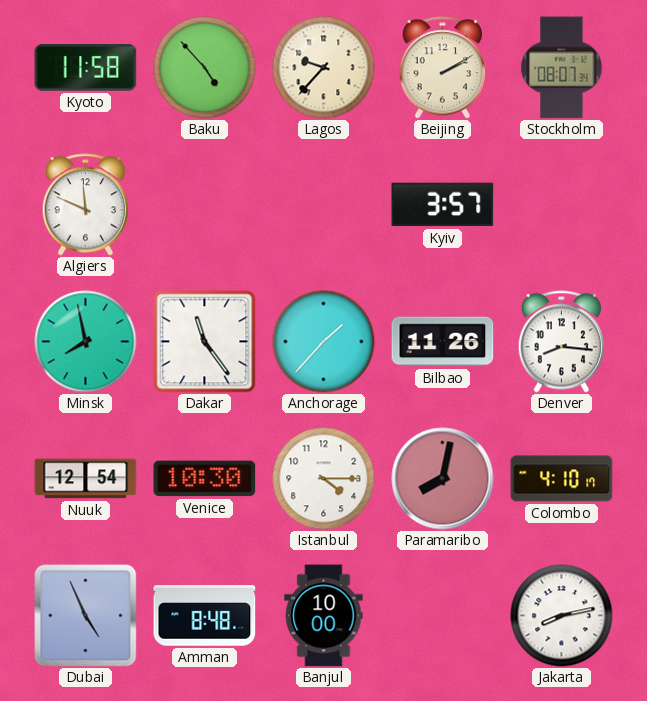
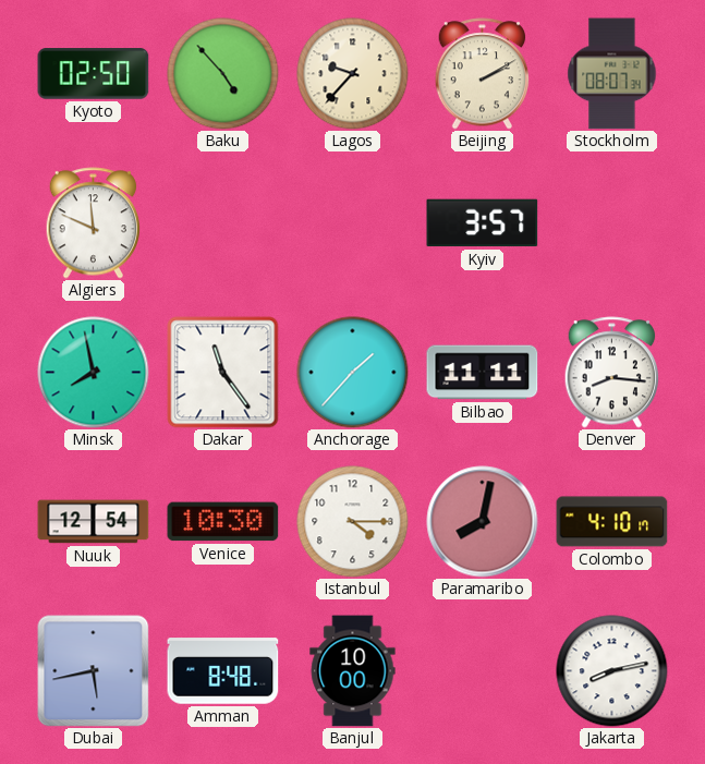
Kyoto: 11:58 -> 02:50
Bilbao: 11:26 -> 11:11
Dubai: 4:56 -> 5:43
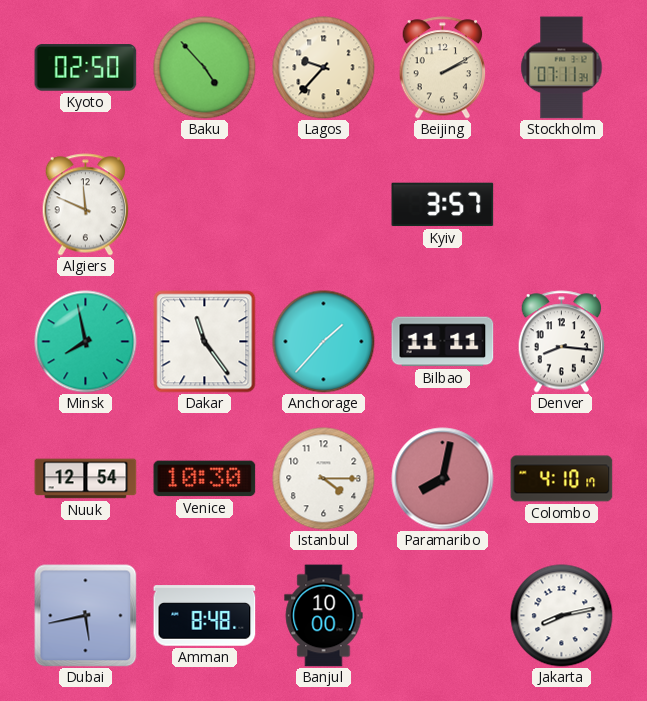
Stockholm: 08:07 -> 07:11
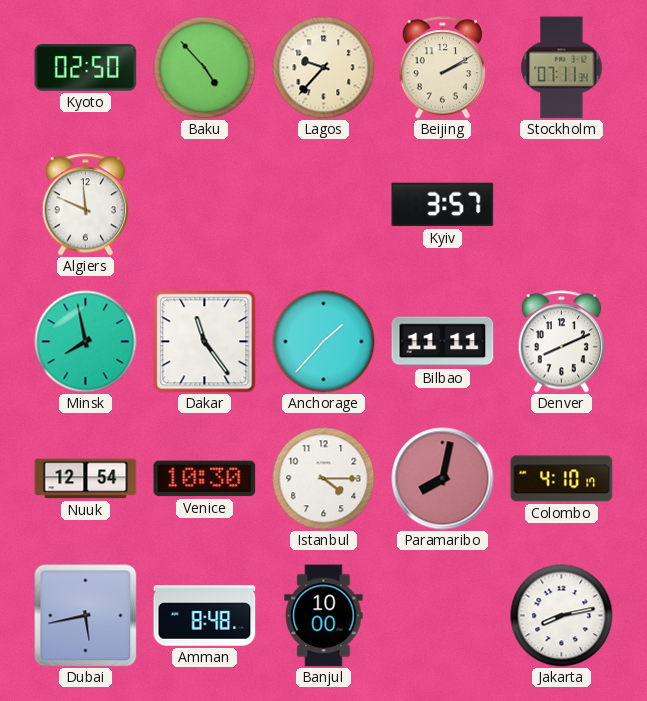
Denver: 8:16 -> 8:11
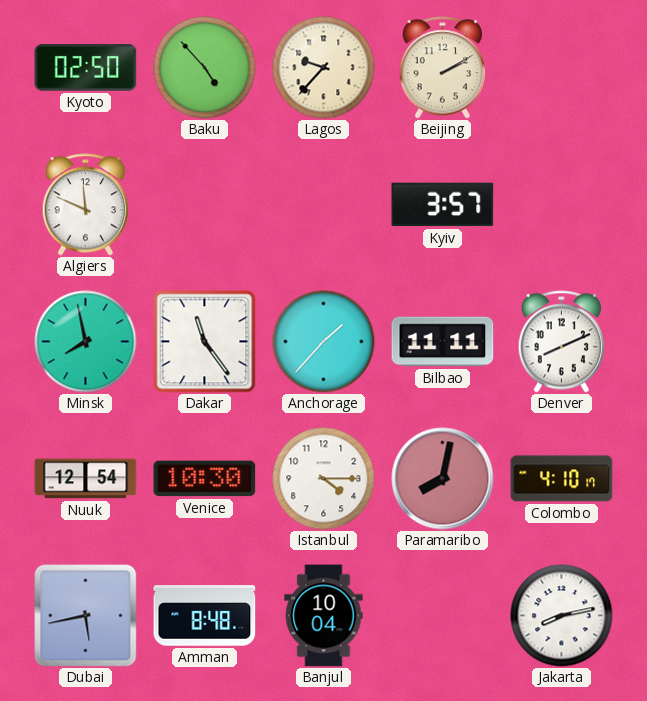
Stockholm: 07:11 -> none
Banjul: 10:00 -> 10:04
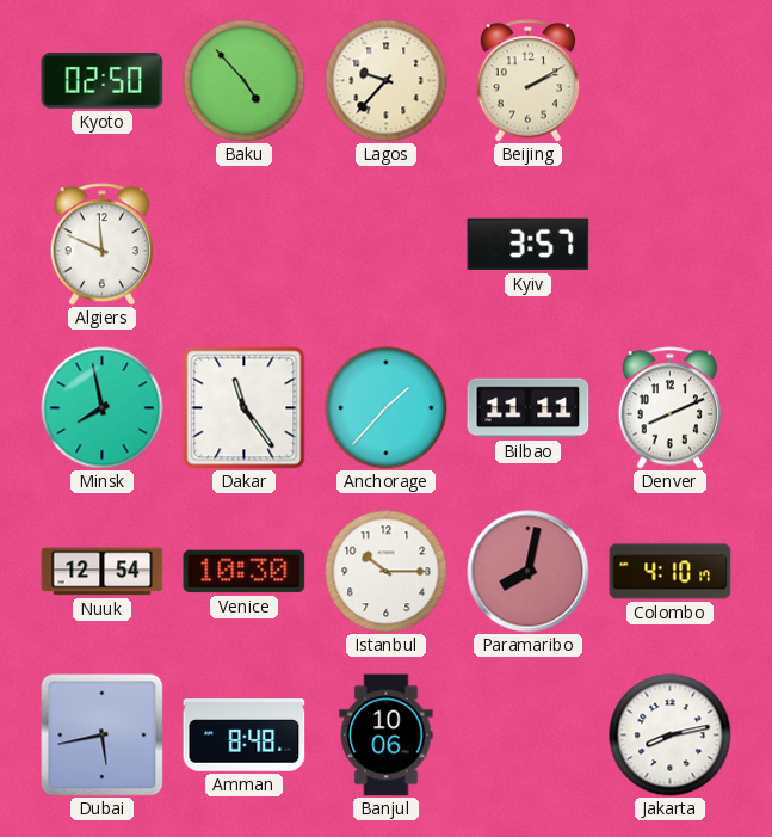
Istanbul: 4:15 -> 10:15
Banjul: 10:04 -> 10:06
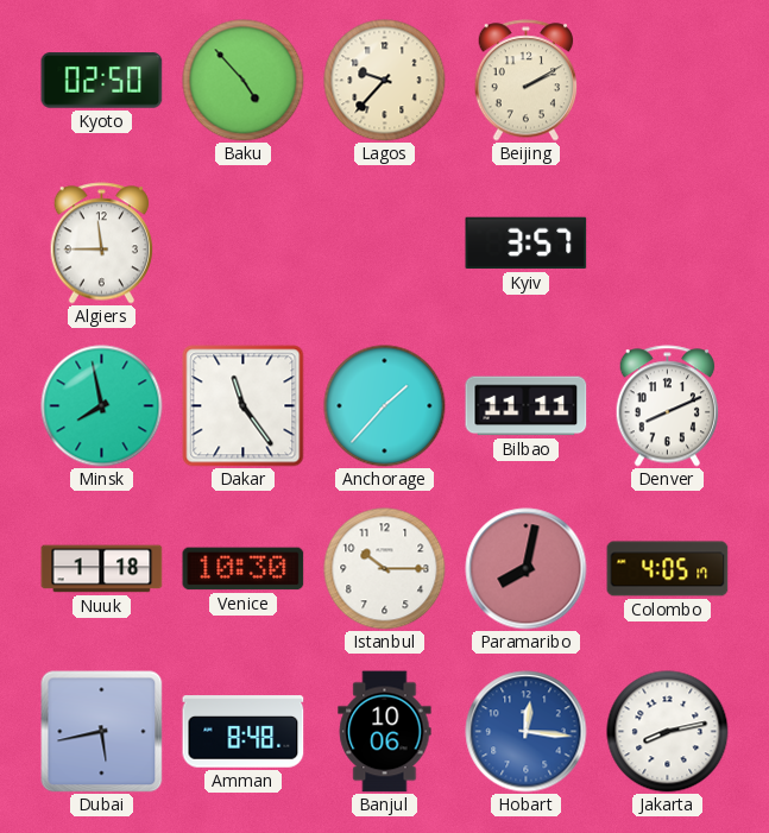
Algiers: 11:49 -> 11:45
Nuuk: 12:54 -> 1:18
Colombo: 4:10 -> 4:05
Hobart: none -> 12:16
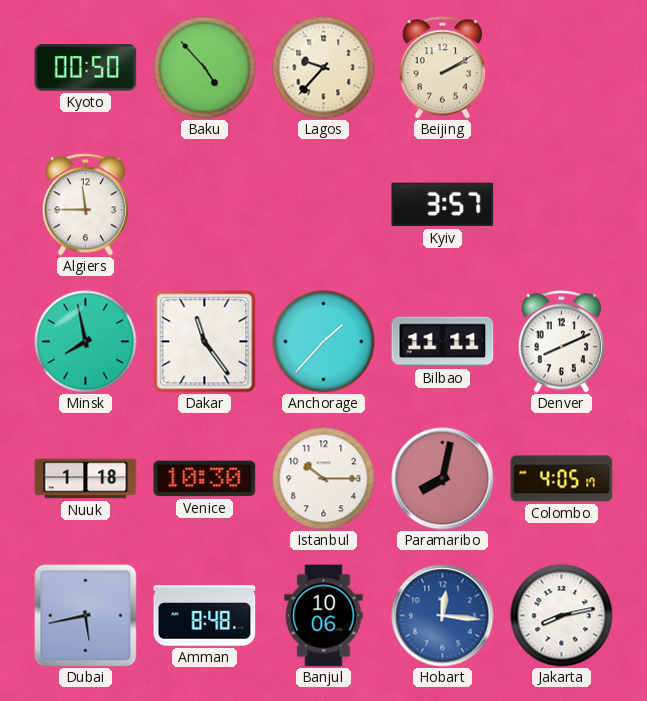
Kyoto: 02:50 -> 00:50
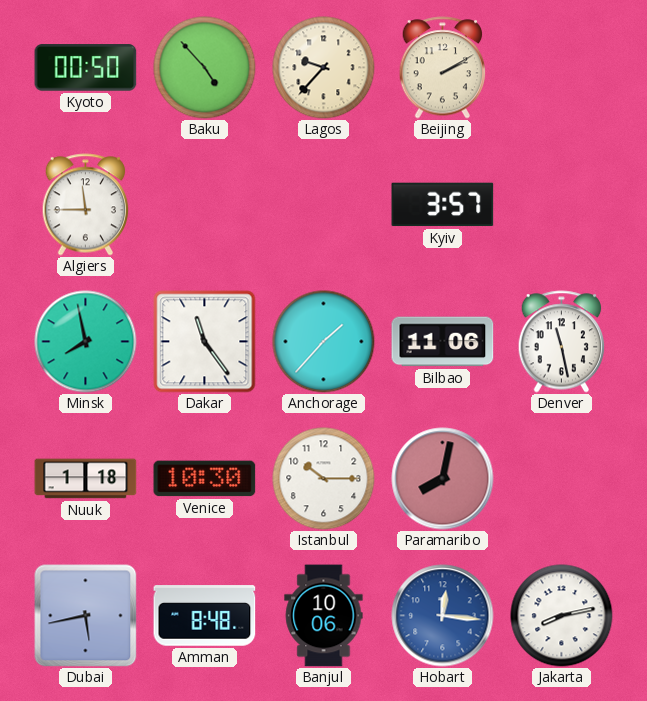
Bilbao: 11:11 -> 11:06
Denver: 8:11 -> 11:28
Colombo: 4:05 -> none
